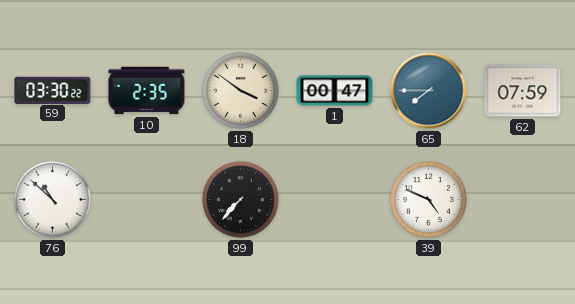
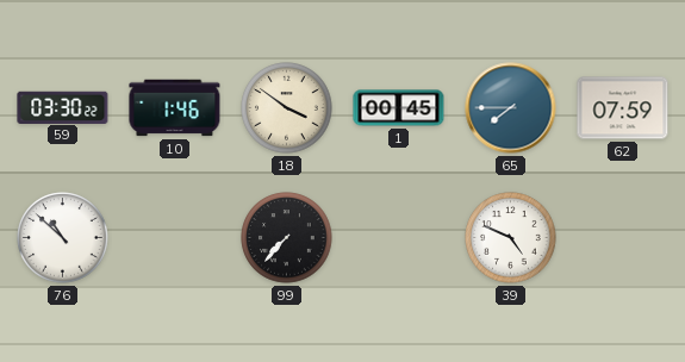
10: 2:35 -> 1:46
1: 00:47 -> 00:45
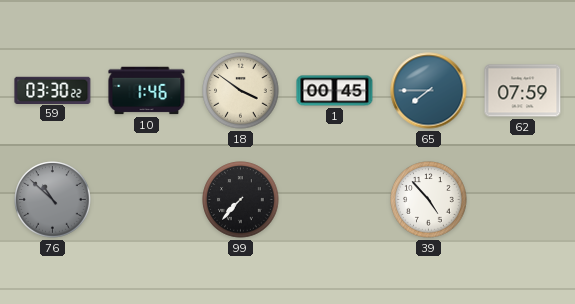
76 dial: white -> grey
39: 4:49 -> 4:53
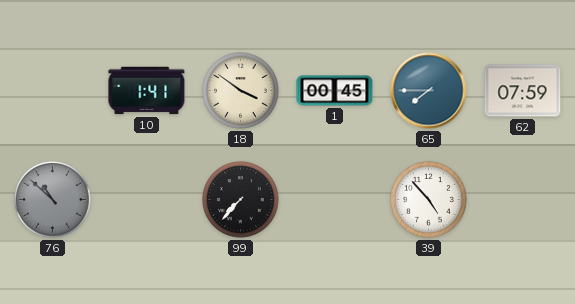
59: 03:30 -> none
10: 1:46 -> 1:41
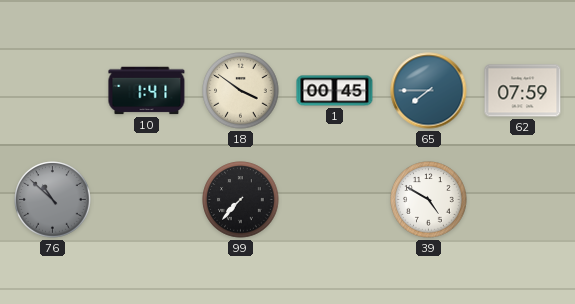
39: 4:53 -> 4:50
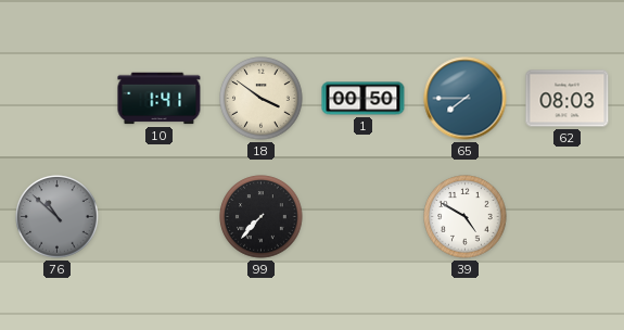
1: 00:45 -> 00:50
62: 07:59 -> 08:03
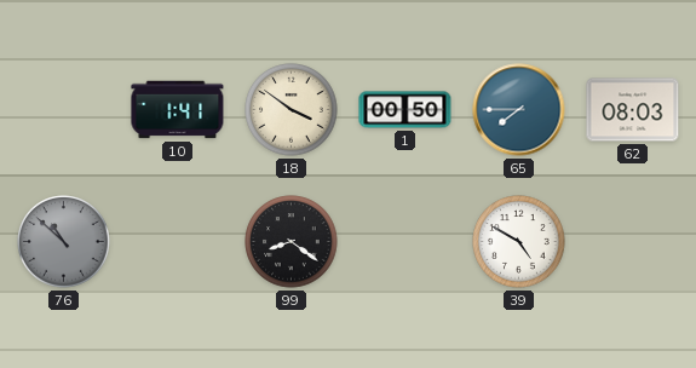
99: 7:37 -> 8:21
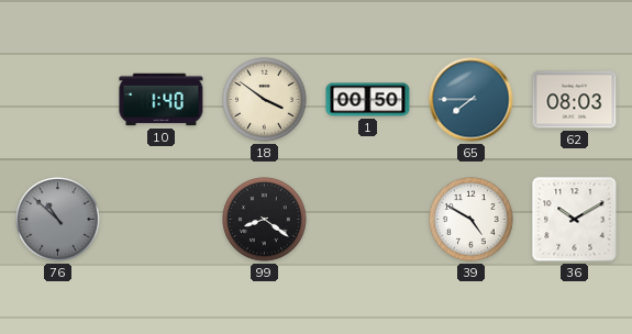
10: 1:41 -> 1:40
36: none -> 10:10
